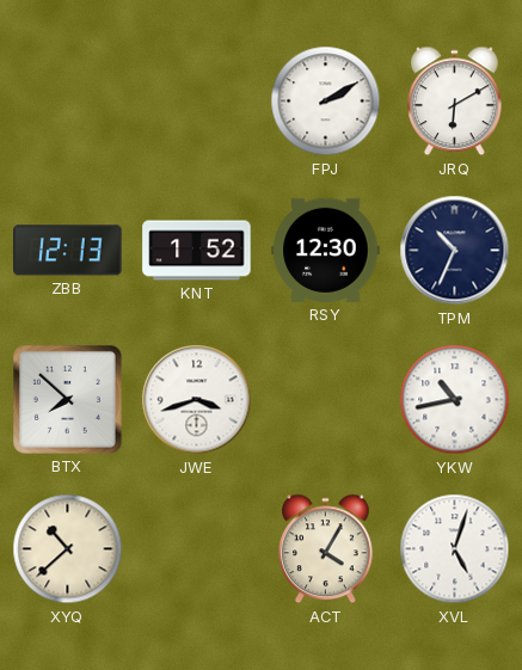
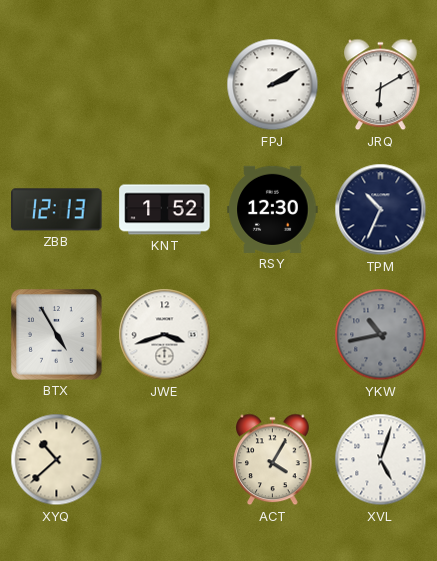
BTX: 7:52 -> 4:55
YKW dial: white -> grey
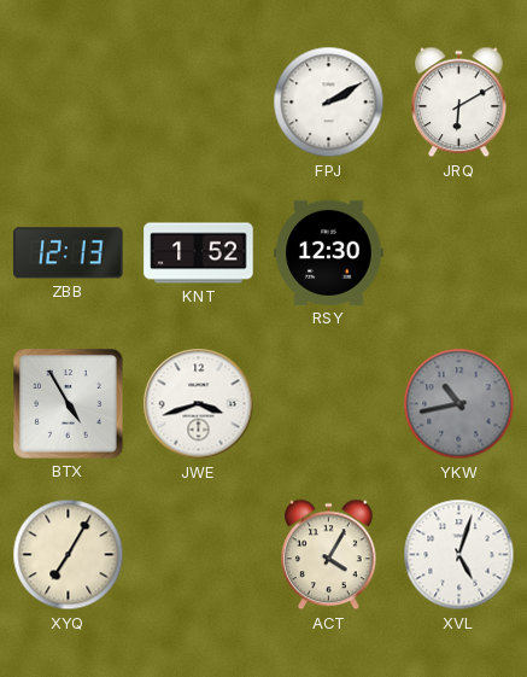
TPM: 10:34 -> none
XYQ: 10:38 -> 7:05
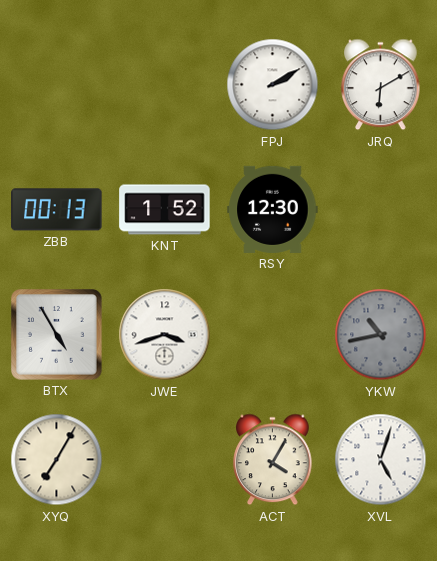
ZBB: 12:13 -> 00:13
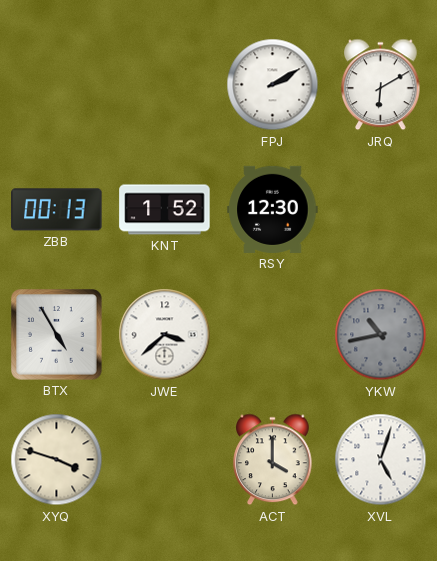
JWE: 3:42 -> 3:38
XYQ: 7:05 -> 3:48
ACT: 4:05 -> 4:00
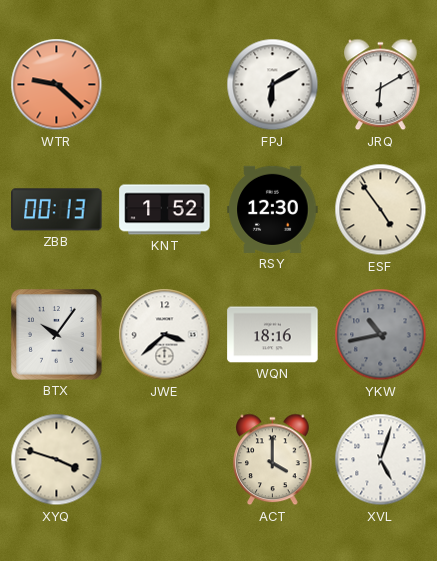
WTR: none -> 9:22
FPJ: 2:10 -> 6:10
ESF: none -> 4:54
BTX: 4:55 -> 10:06
WQN: none -> 18:16
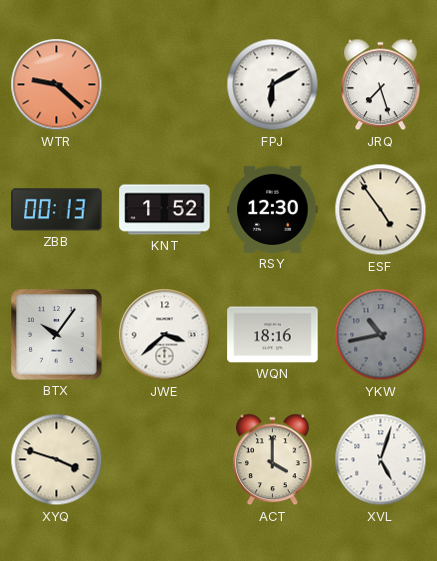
JRQ: 6:10 -> 7:27
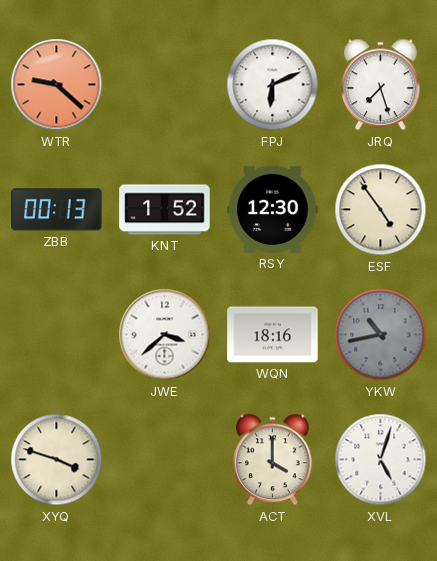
FPJ: 6:10 -> 6:11
BTX: 10:06 -> none
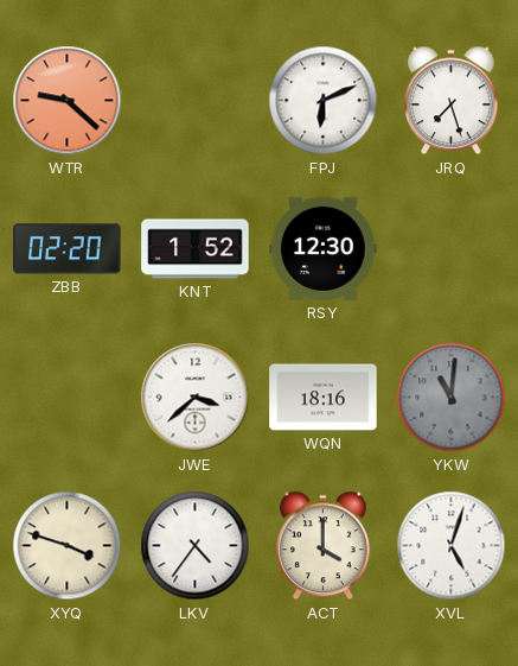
ZBB: 00:13 -> 02:20
ESF: 4:54 -> none
YKW: 10:43 -> 11:01
LKV: none -> 4:36
